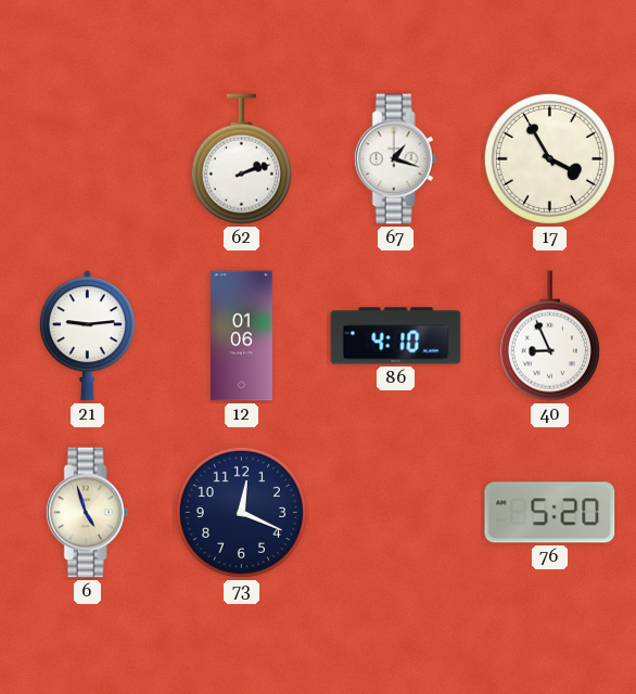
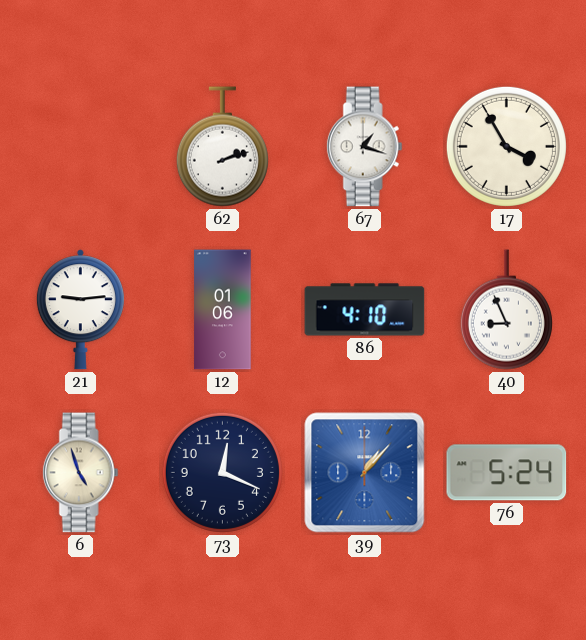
39: none -> 1:07
76: 5:20 -> 5:24
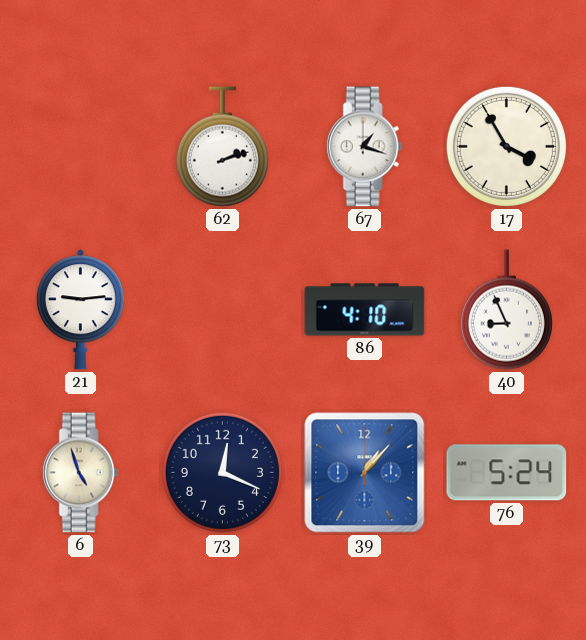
12: 01:06 -> none
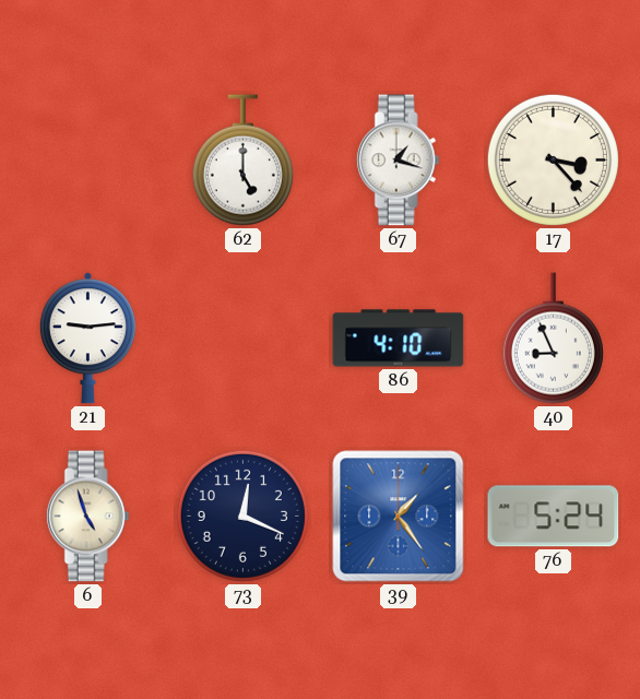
62: 2:12 -> 5:00
17: 3:55 -> 3:23
39: 1:07 -> 1:24
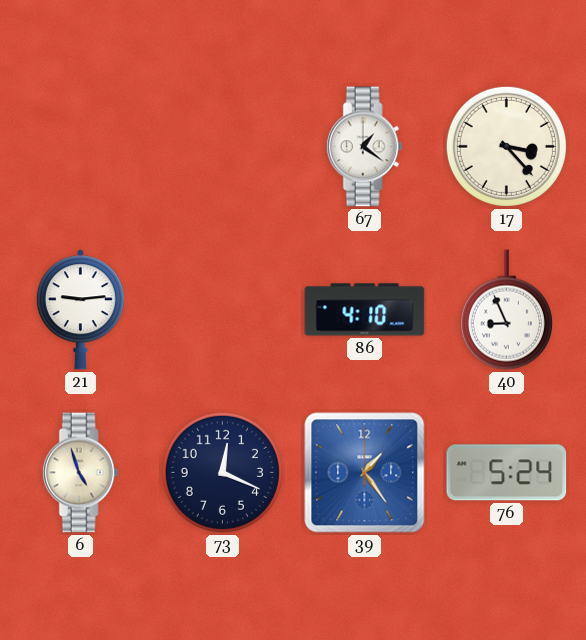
62: 5:00 -> none
67: 1:18 -> 1:21
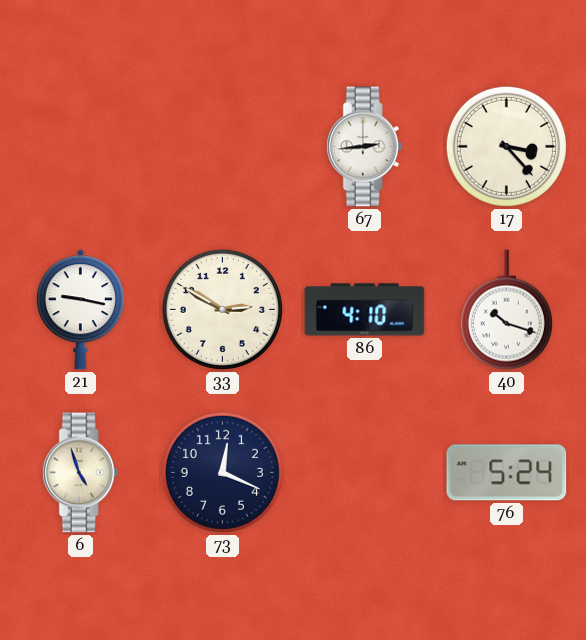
67: 1:21 -> 2:44
21: 9:14 -> 9:17
33: none -> 2:50
40: 8:56 -> 10:18
39: 1:24 -> none
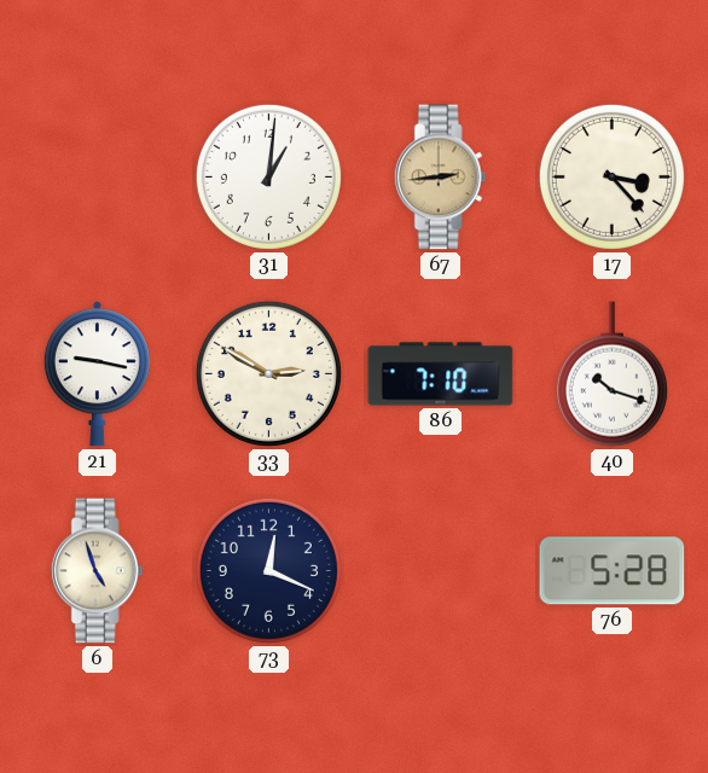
31: none -> 1:01
67 dial: white -> champagne
86: 4:10 -> 7:10
76: 5:24 -> 5:28
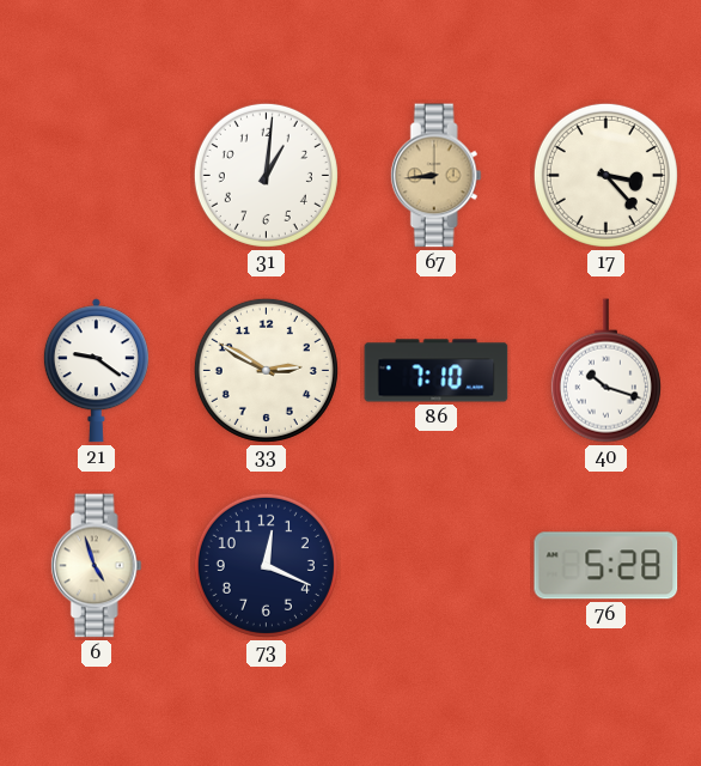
67: 2:44 -> 8:44
21: 9:17 -> 9:21
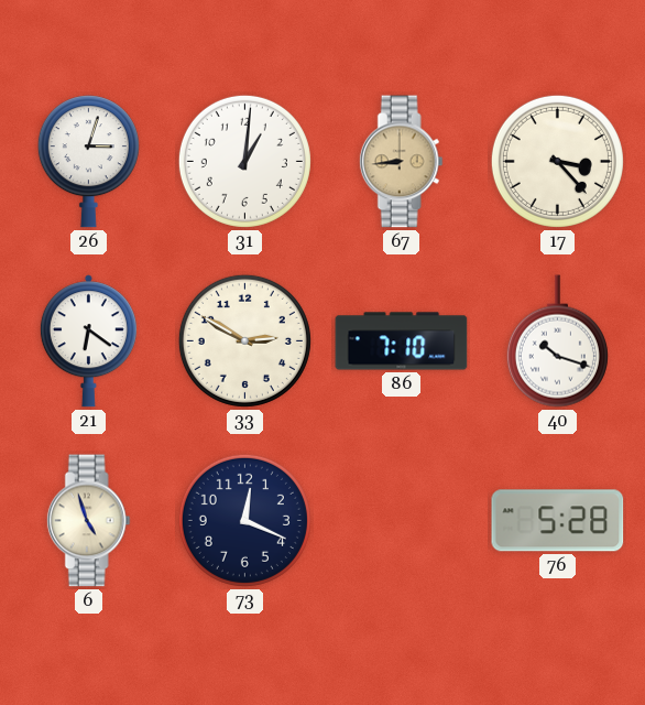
26: none -> 3:03
21: 9:21 -> 6:21
